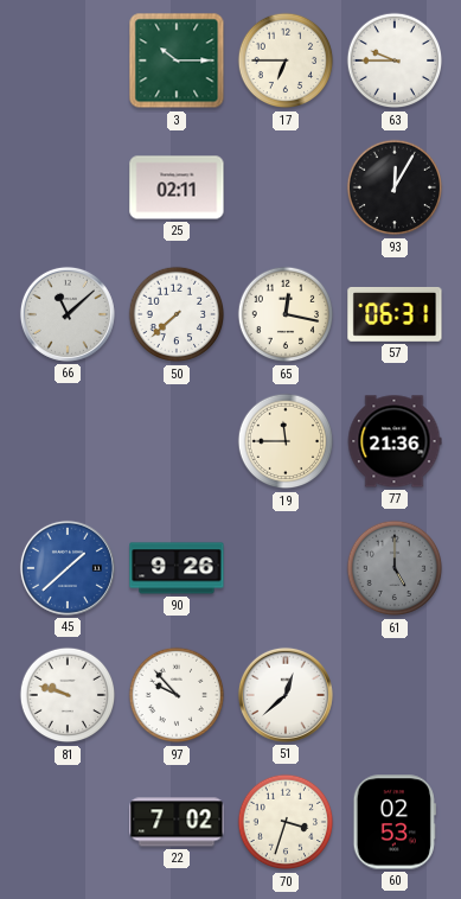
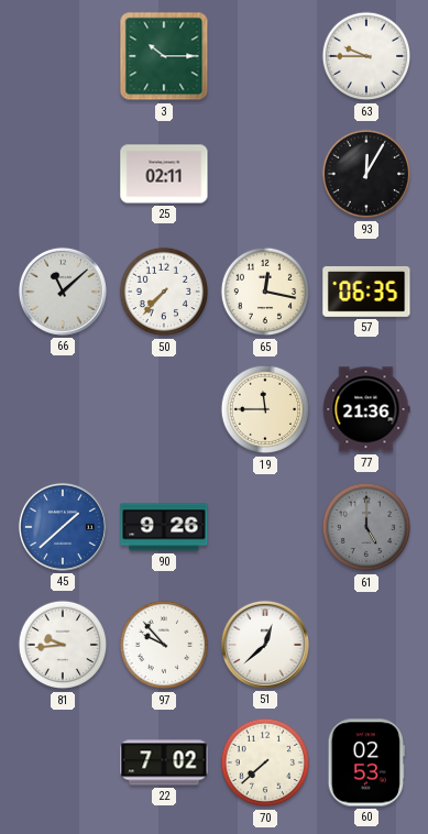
17: 6:45 -> none
50: 7:38 -> 7:37
57: 06:31 -> 06:35
81: 9:48 -> 9:44
70: 3:33 -> 7:38
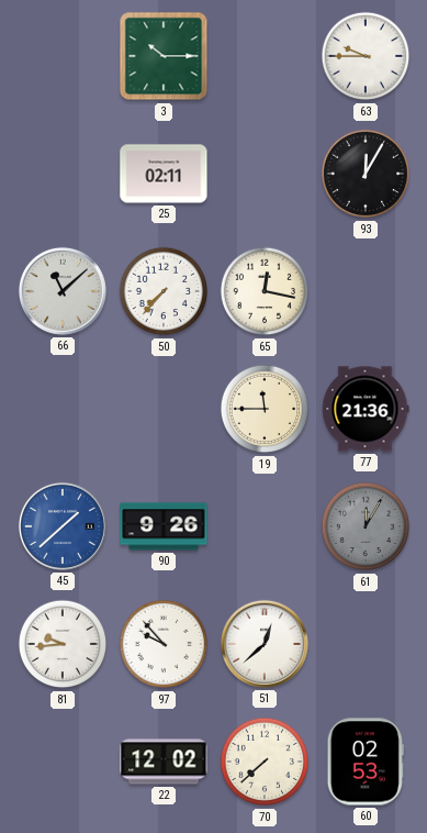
57: 06:35 -> none
61: 5:00 -> 12:05
22: 7:02 -> 12:02
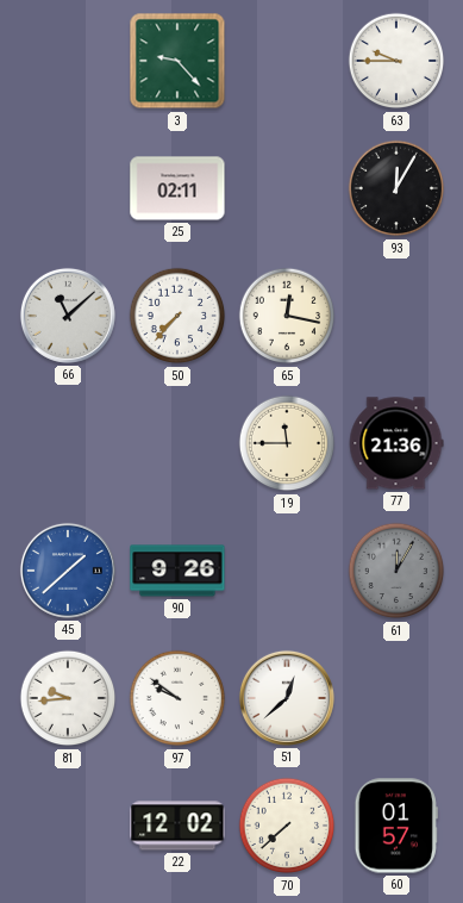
3: 10:15 -> 9:23
97: 9:53 -> 9:51
60: 02:53 -> 01:57
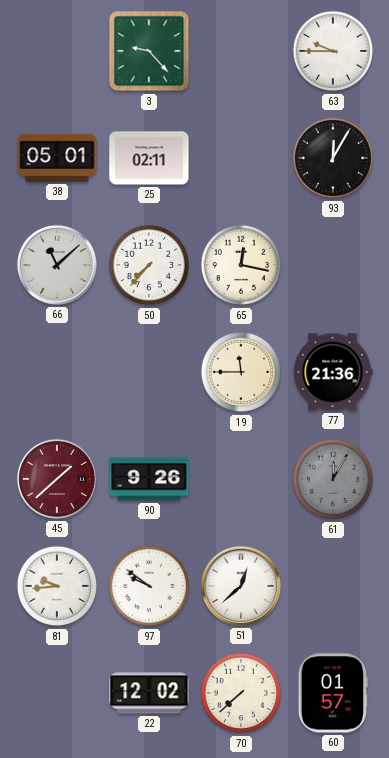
38: none -> 05:01
45 dial: blue -> burgundy
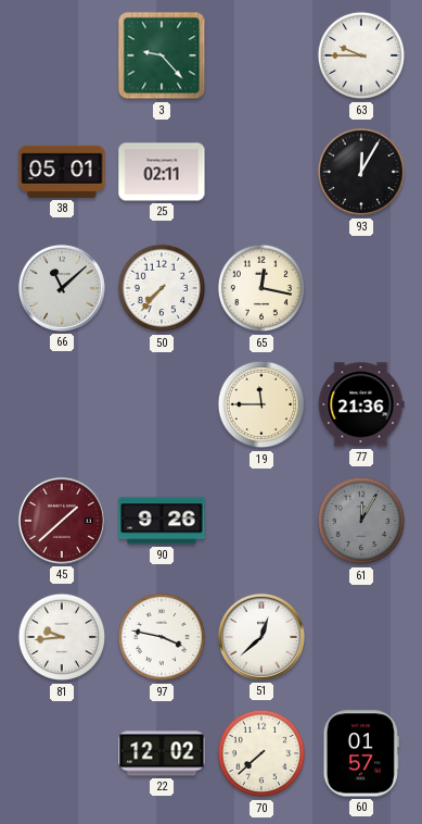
97: 9:51 -> 3:47
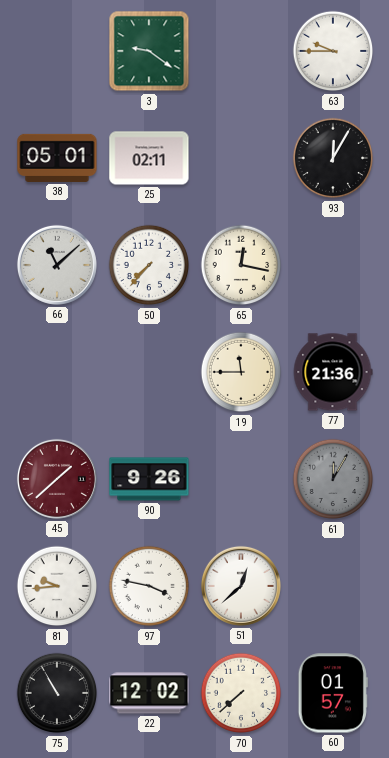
3: 9:23 -> 9:21
75: none -> 10:55
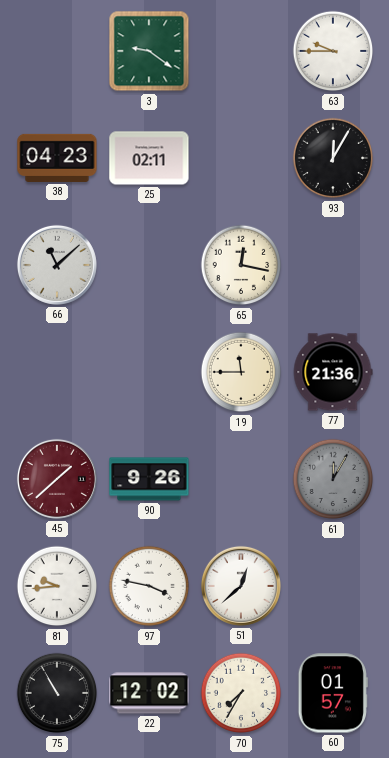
38: 05:01 -> 04:23
50: 7:37 -> none
70: 7:38 -> 7:35
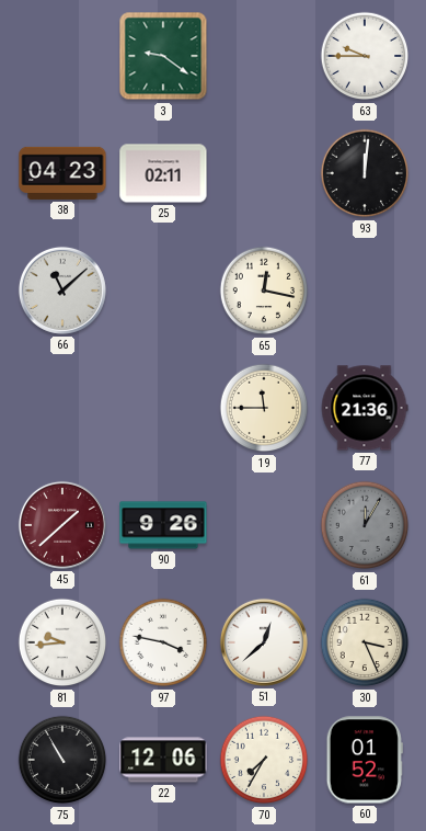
93: 12:05 -> 12:01
30: none -> 3:26
22: 12:02 -> 12:06
60: 01:57 -> 01:52
